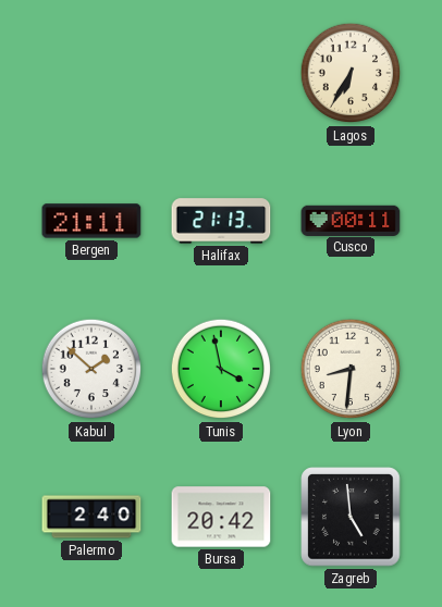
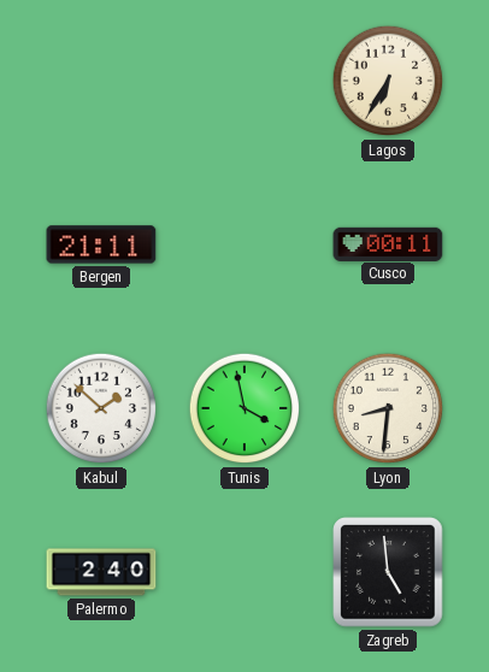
Halifax: 21:13 -> none
Bursa: 20:42 -> none
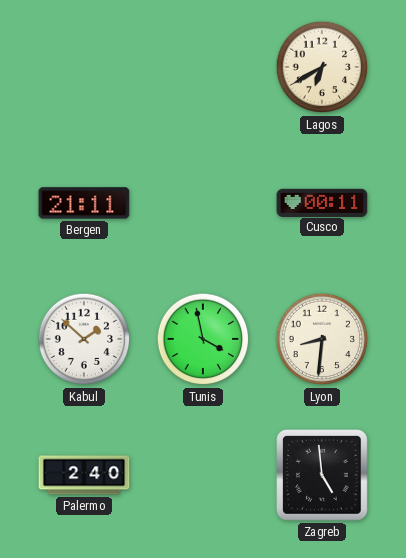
Lagos: 6:35 -> 6:40
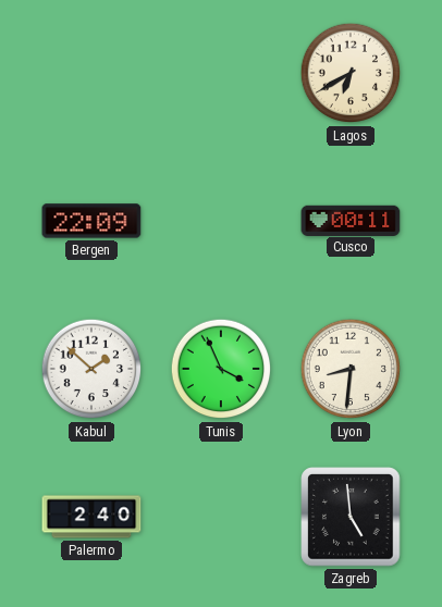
Bergen: 21:11 -> 22:09
Tunis: 3:58 -> 3:56
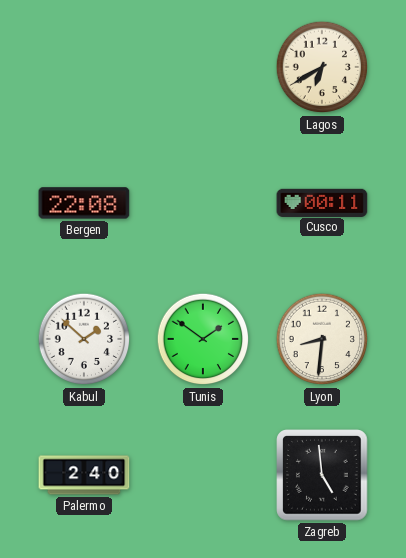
Bergen: 22:09 -> 22:08
Tunis: 3:56 -> 1:51
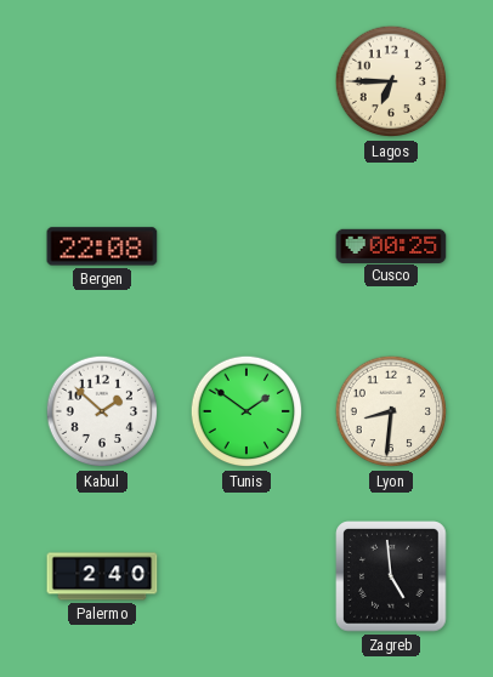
Lagos: 6:40 -> 6:45
Cusco: 00:11 -> 00:25
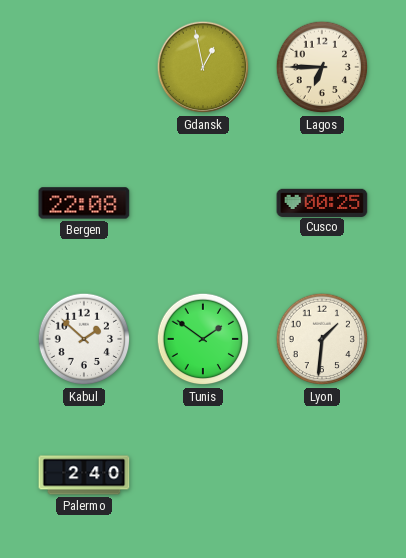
Gdansk: none -> 12:58
Lyon: 8:31 -> 1:31
Zagreb: 4:59 -> none
